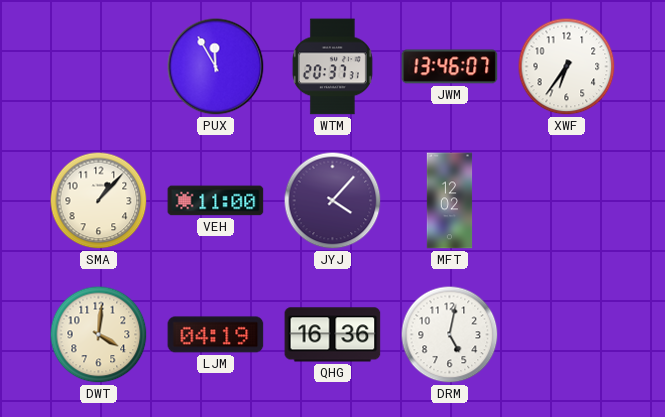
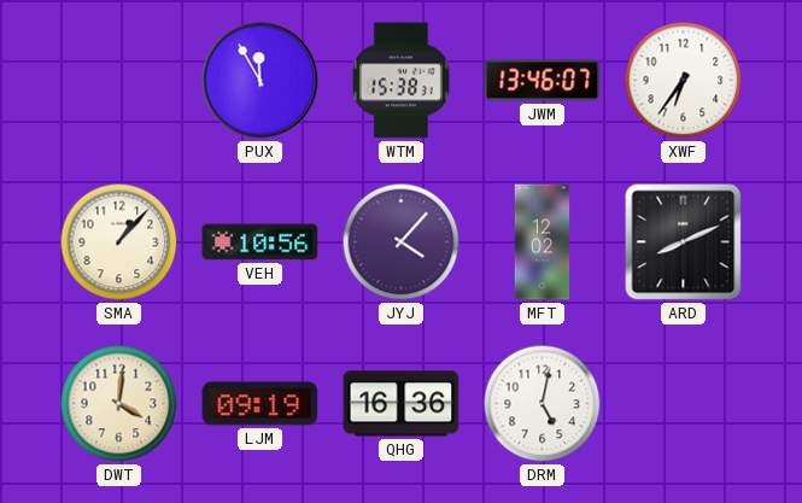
WTM: 20:37 -> 15:38
VEH: 11:00 -> 10:56
ARD: none -> 8:11
LJM: 04:19 -> 09:19
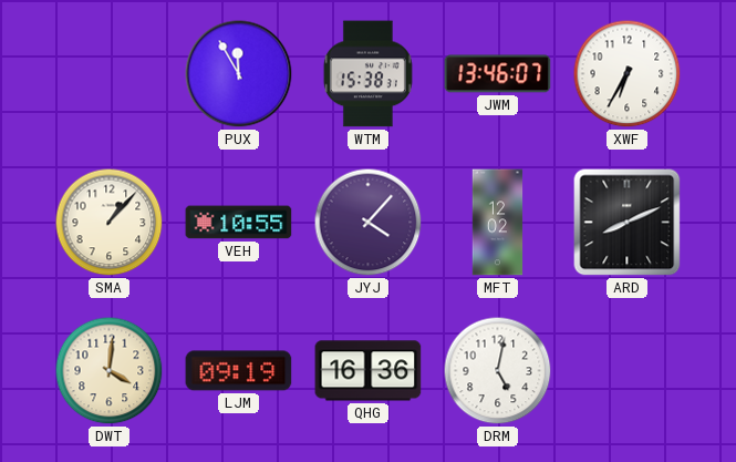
XWF: 6:36 -> 6:35
VEH: 10:56 -> 10:55
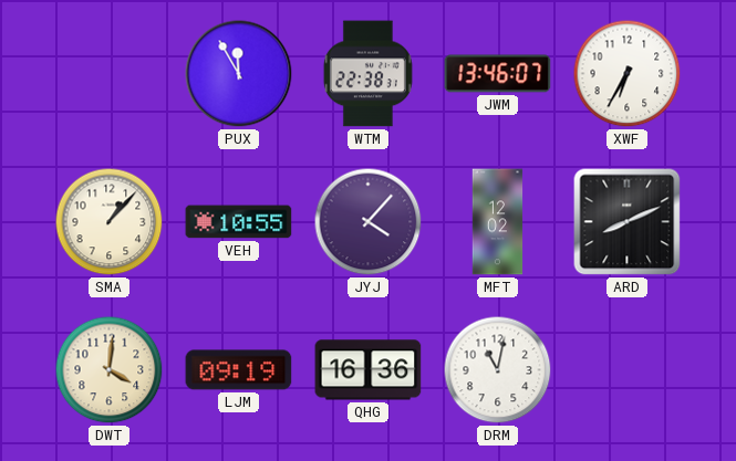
WTM: 15:38 -> 22:38
DRM: 5:02 -> 11:02
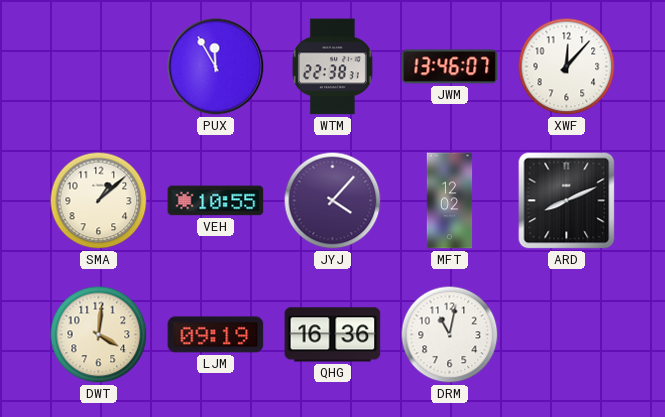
XWF: 6:35 -> 12:07
SMA: 1:07 -> 1:08
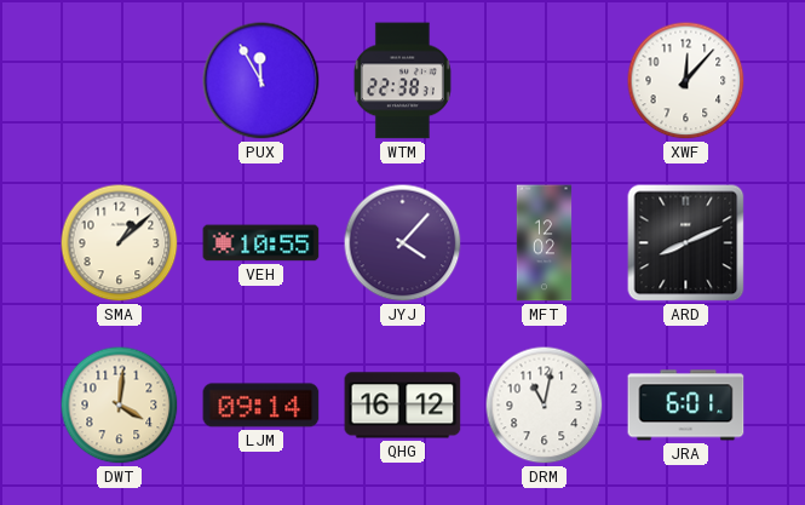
JWM: 13:46 -> none
LJM: 09:19 -> 09:14
QHG: 16:36 -> 16:12
JRA: none -> 6:01
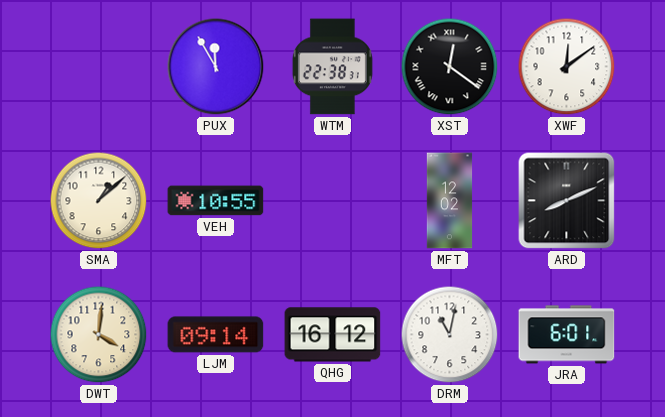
XST: none -> 12:21
XWF: 12:07 -> 12:09
JYJ: 4:07 -> none
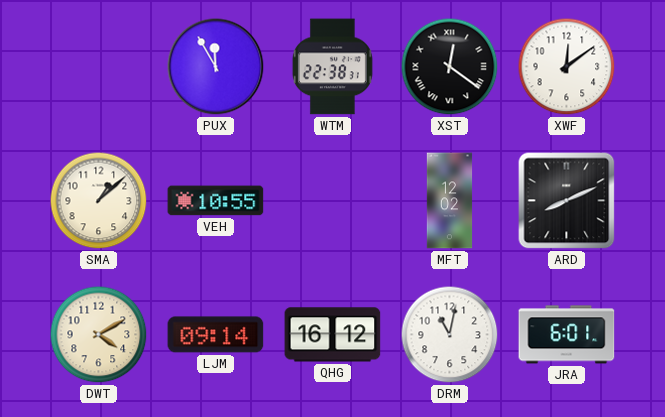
DWT: 4:01 -> 4:10
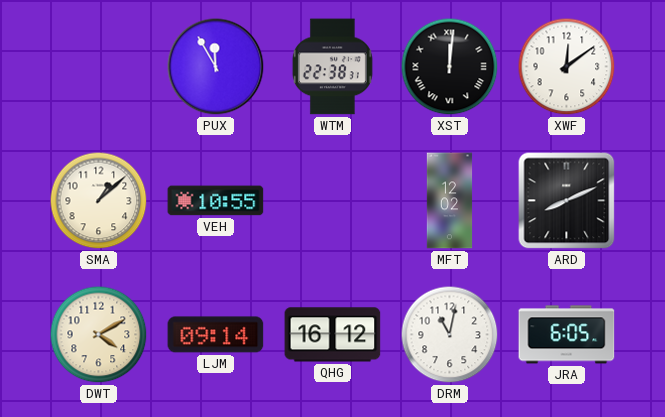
XST: 12:21 -> 12:01
JRA: 6:01 -> 6:05
